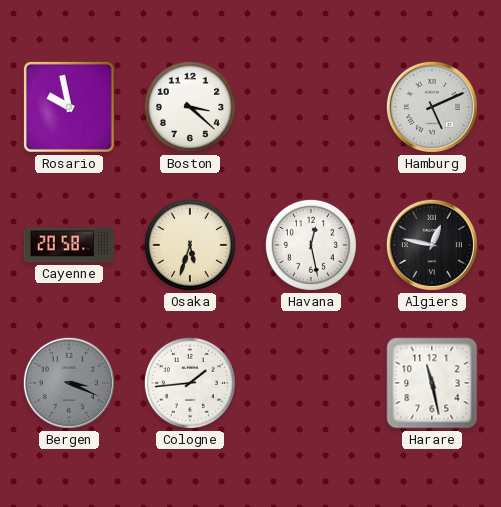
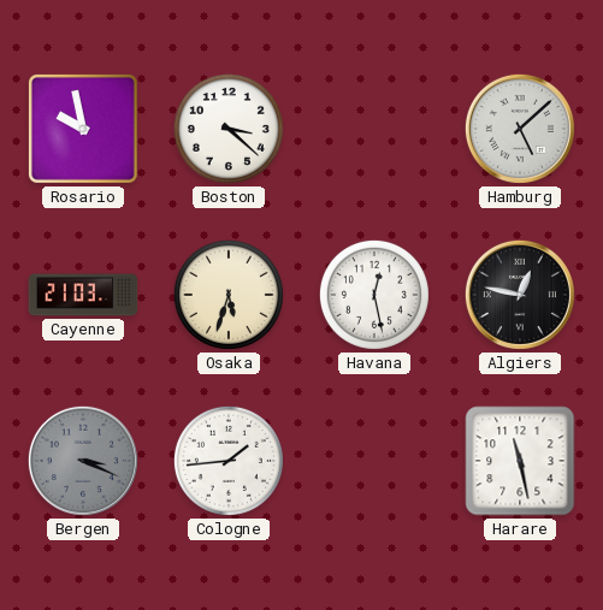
Hamburg: 5:11 -> 5:08
Cayenne: 20:58 -> 21:03
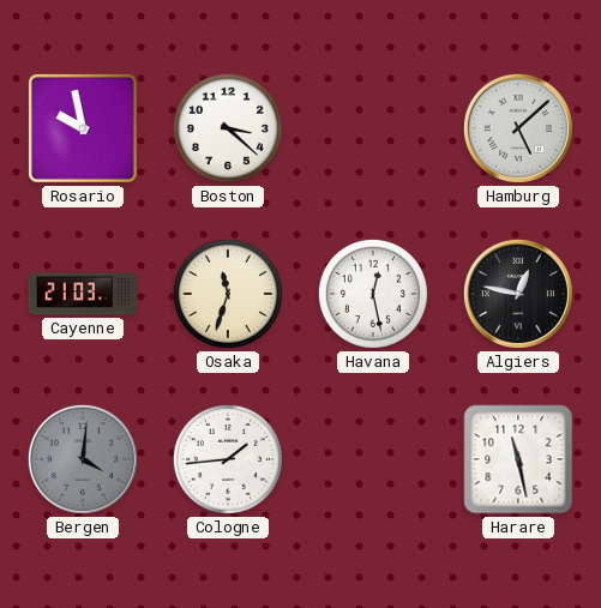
Osaka: 5:33 -> 11:33
Bergen: 3:19 -> 4:01
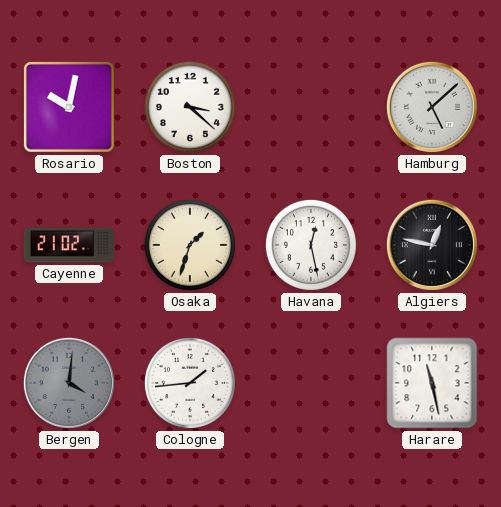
Rosario: 9:58 -> 10:02
Cayenne: 21:03 -> 21:02
Osaka: 11:33 -> 1:33
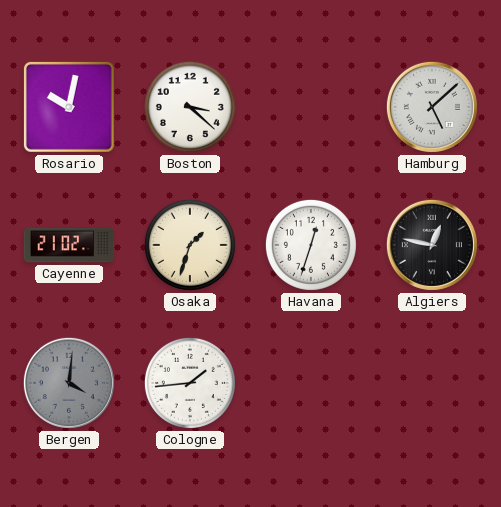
Havana: 12:28 -> 12:33
Harare: 11:28 -> none
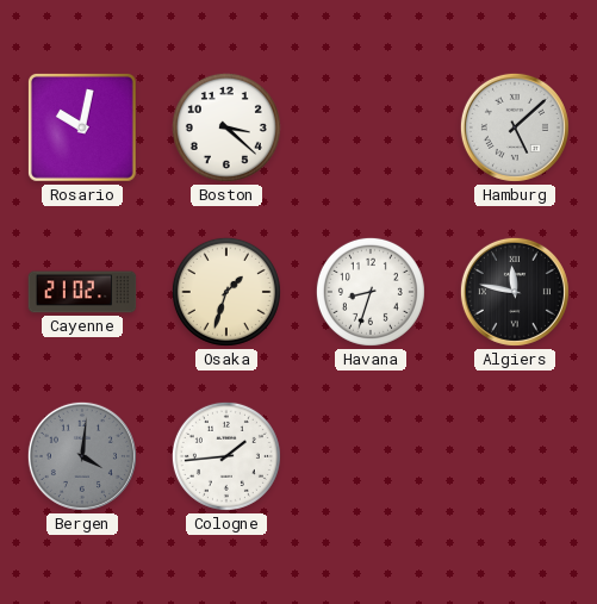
Havana: 12:33 -> 8:33
Algiers: 12:47 -> 11:47
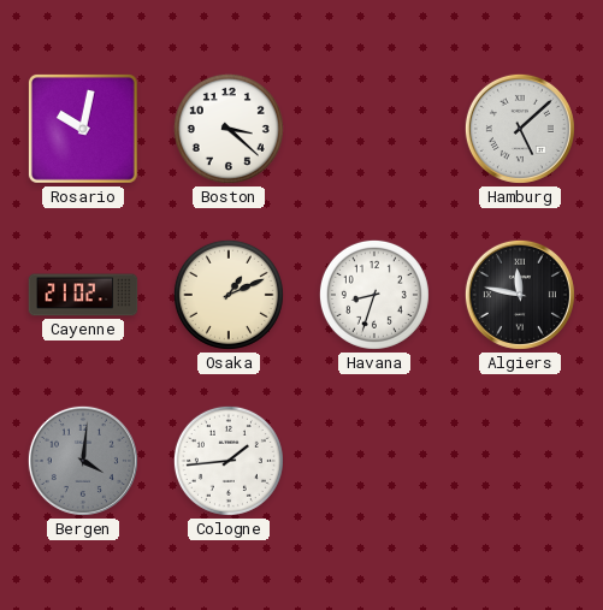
Osaka: 1:33 -> 1:11
